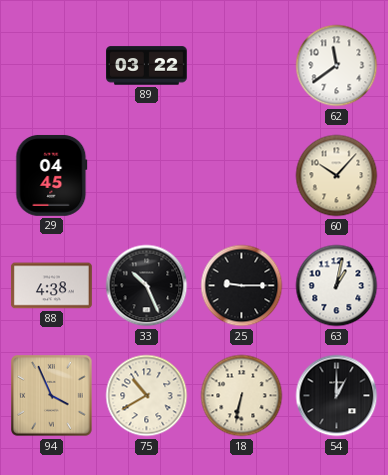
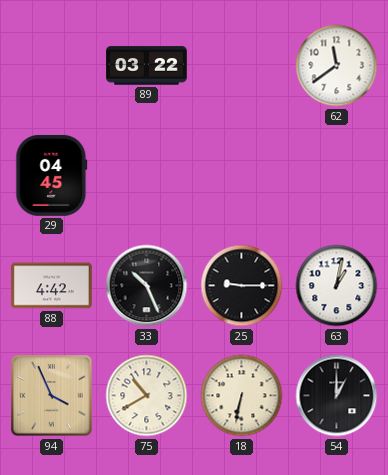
60: 10:07 -> none
88: 4:38 -> 4:42
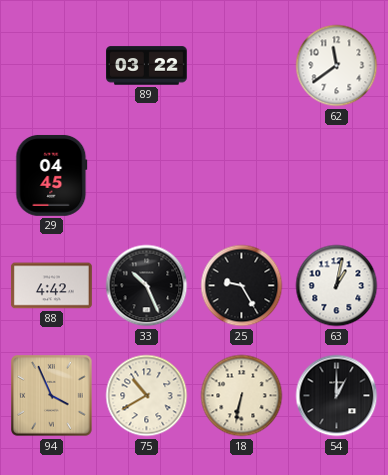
25: 9:15 -> 9:25
